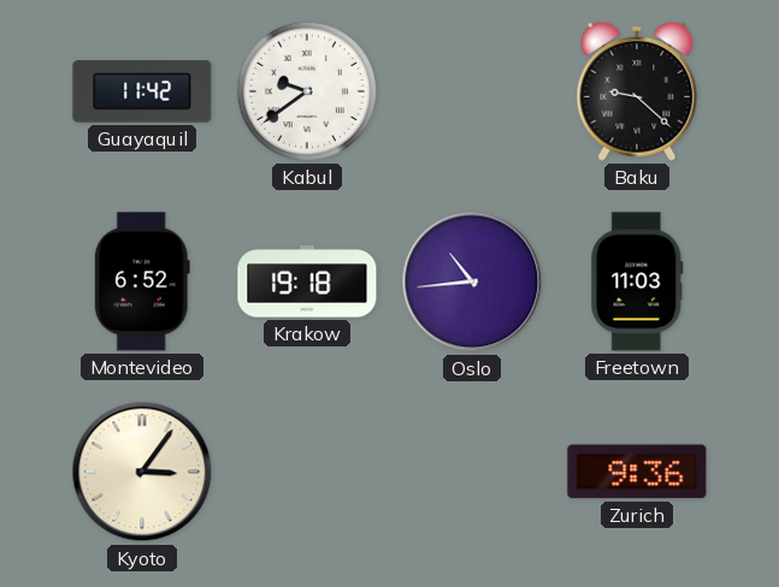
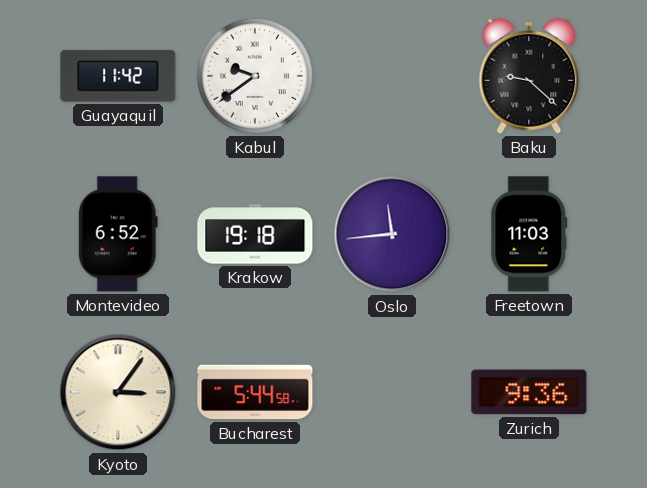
Oslo: 10:44 -> 11:44
Bucharest: none -> 5:44
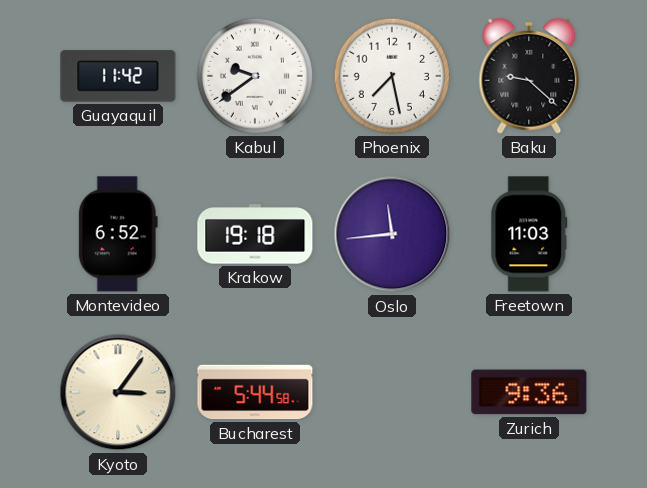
Phoenix: none -> 7:28
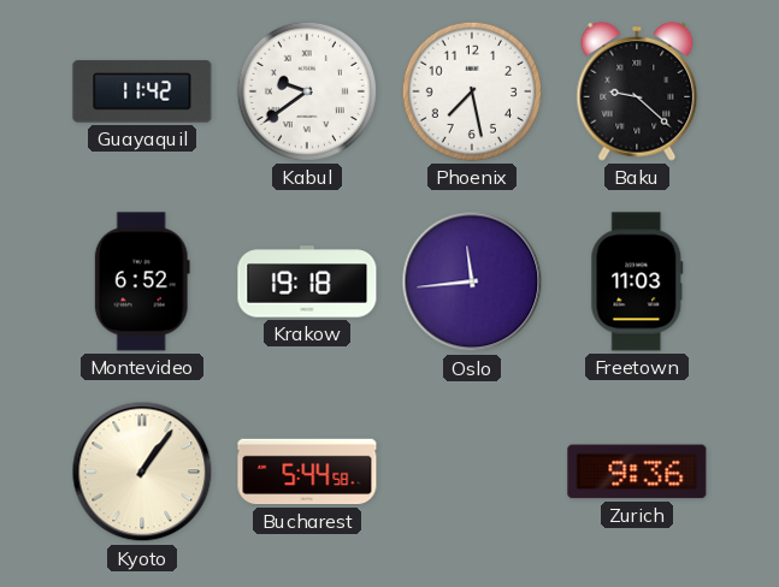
Kyoto: 3:06 -> 1:06
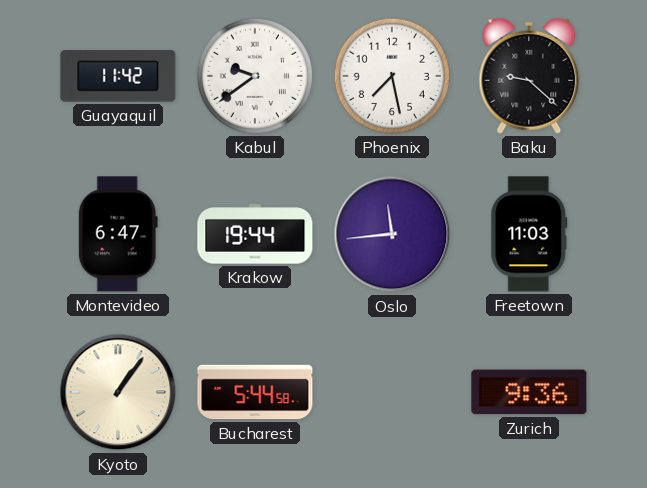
Montevideo: 6:52 -> 6:47
Krakow: 19:18 -> 19:44
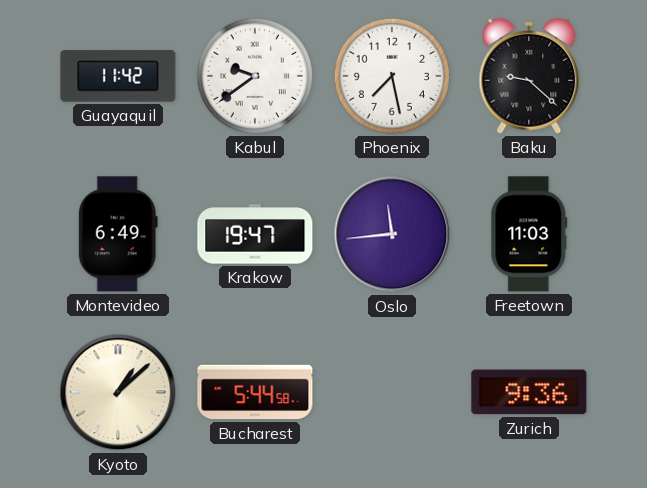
Montevideo: 6:47 -> 6:49
Krakow: 19:44 -> 19:47
Kyoto: 1:06 -> 1:08
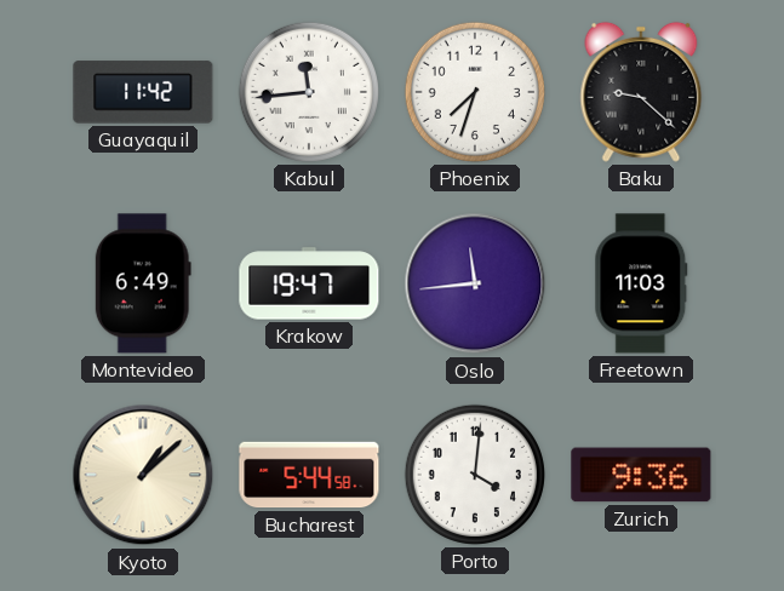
Kabul: 9:39 -> 11:44
Phoenix: 7:28 -> 7:33
Porto: none -> 4:01
